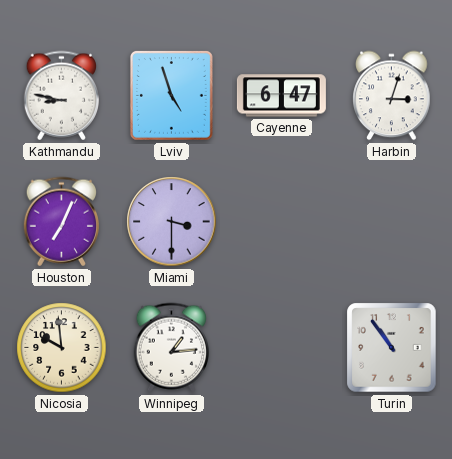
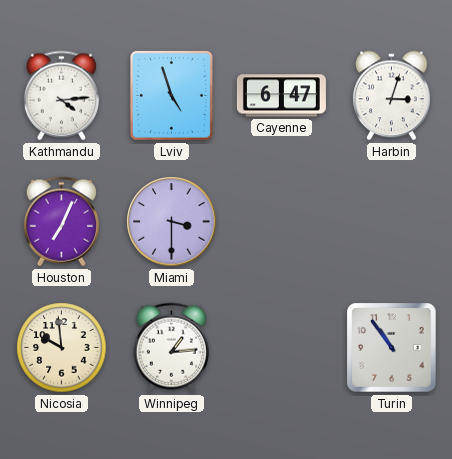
Kathmandu: 8:47 -> 4:14
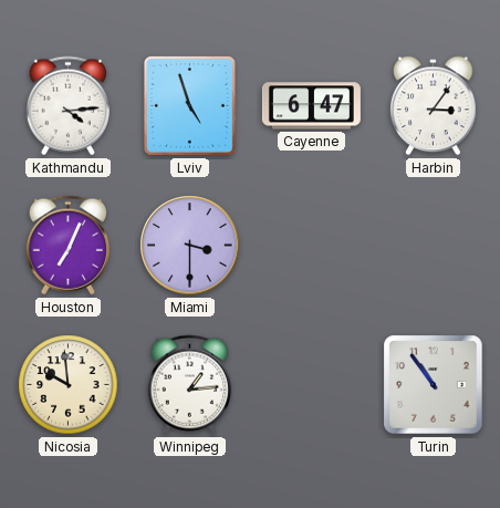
Harbin: 3:03 -> 3:06
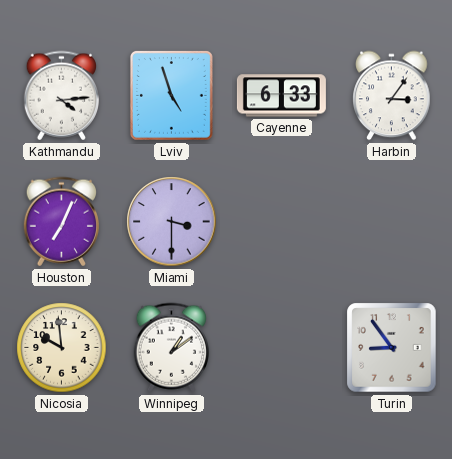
Cayenne: 6:47 -> 6:33
Winnipeg: 1:14 -> 1:09
Turin: 10:54 -> 8:54
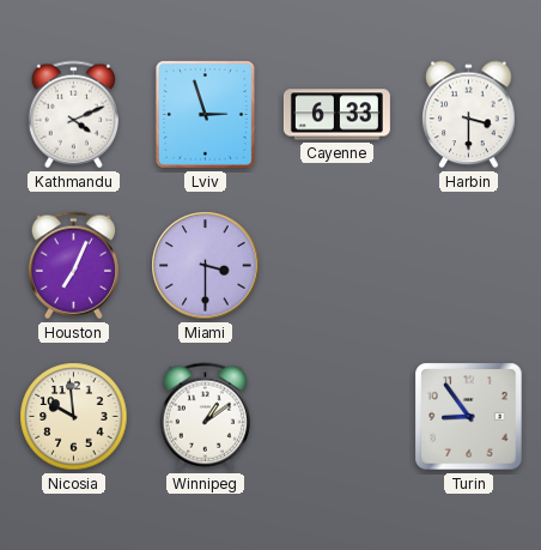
Kathmandu: 4:14 -> 4:11
Lviv: 4:57 -> 2:57
Harbin: 3:06 -> 3:30
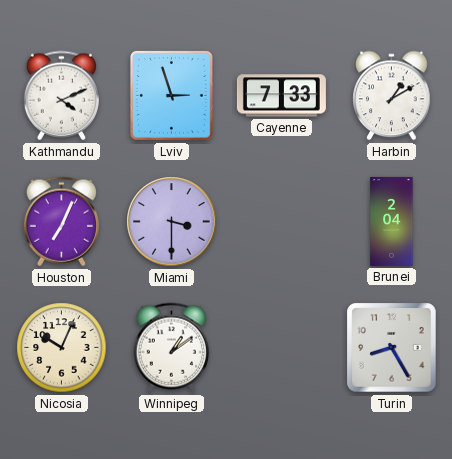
Cayenne: 6:33 -> 7:33
Harbin: 3:30 -> 1:10
Brunei: none -> 2:04
Nicosia: 9:59 -> 10:04
Turin: 8:54 -> 8:25
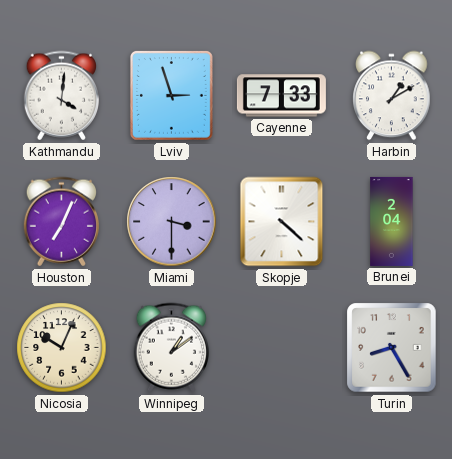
Kathmandu: 4:11 -> 4:01
Skopje: none -> 4:22
